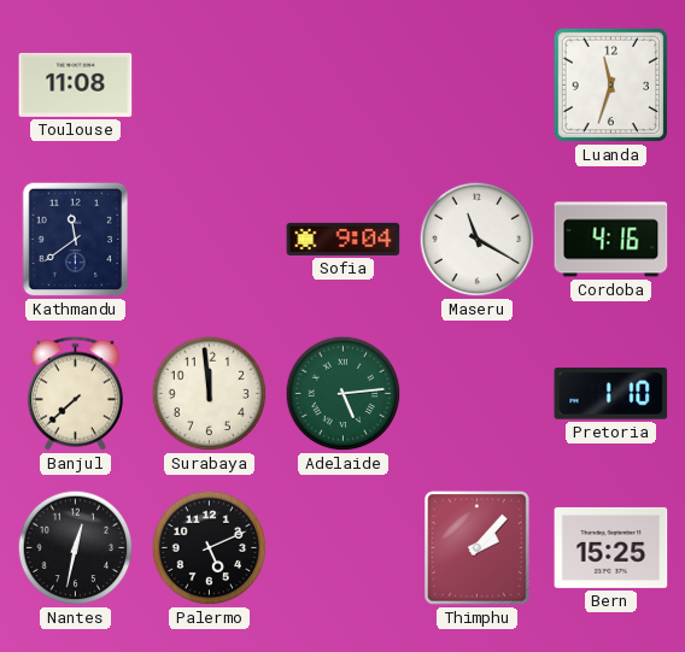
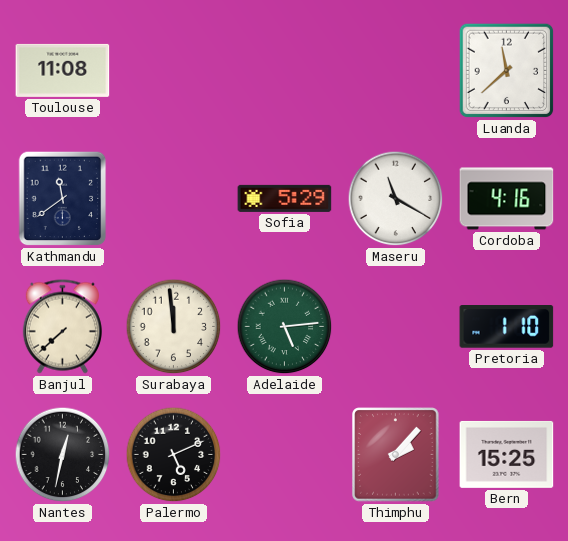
Luanda: 11:33 -> 11:38
Sofia: 9:04 -> 5:29
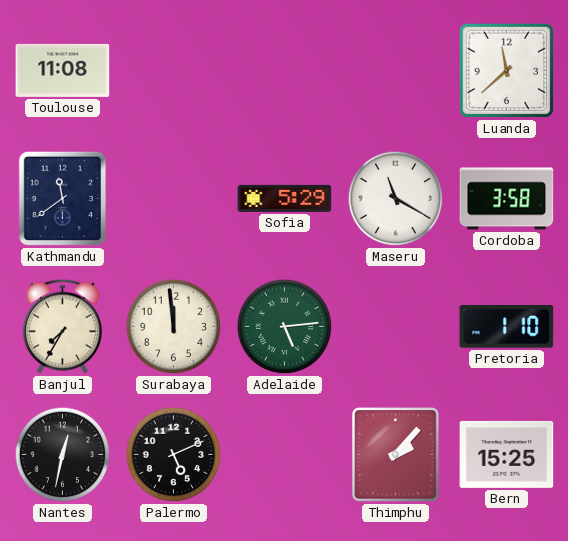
Cordoba: 4:16 -> 3:58
Banjul: 7:38 -> 7:35
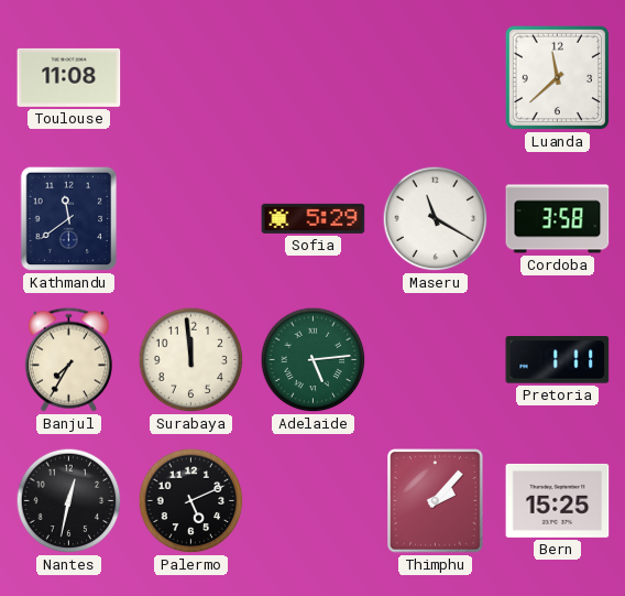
Pretoria: 1:10 -> 1:11
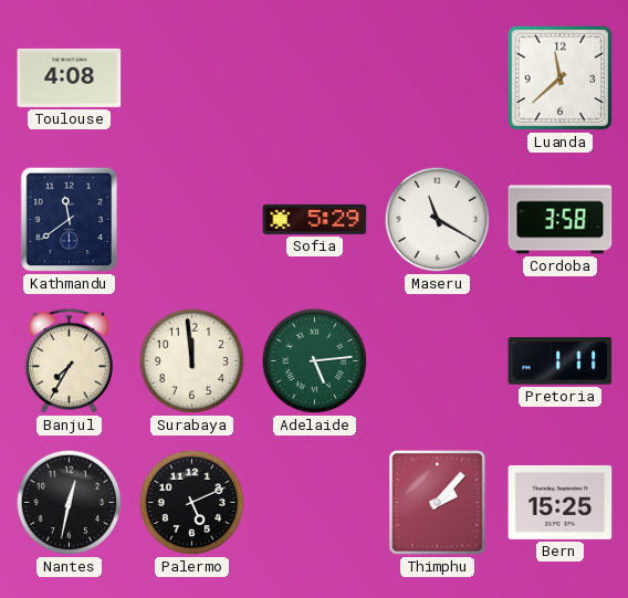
Toulouse: 11:08 -> 4:08
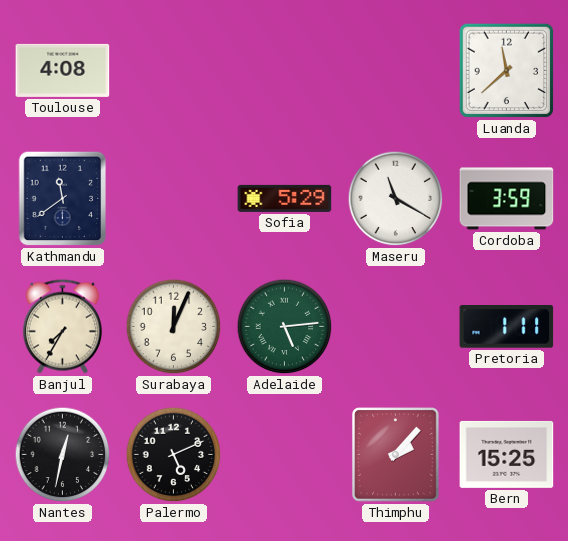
Cordoba: 3:58 -> 3:59
Surabaya: 11:59 -> 12:04
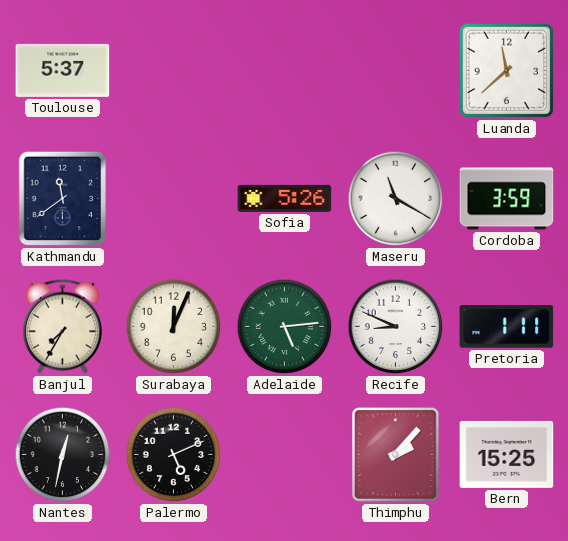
Toulouse: 4:08 -> 5:37
Sofia: 5:29 -> 5:26
Recife: none -> 8:49
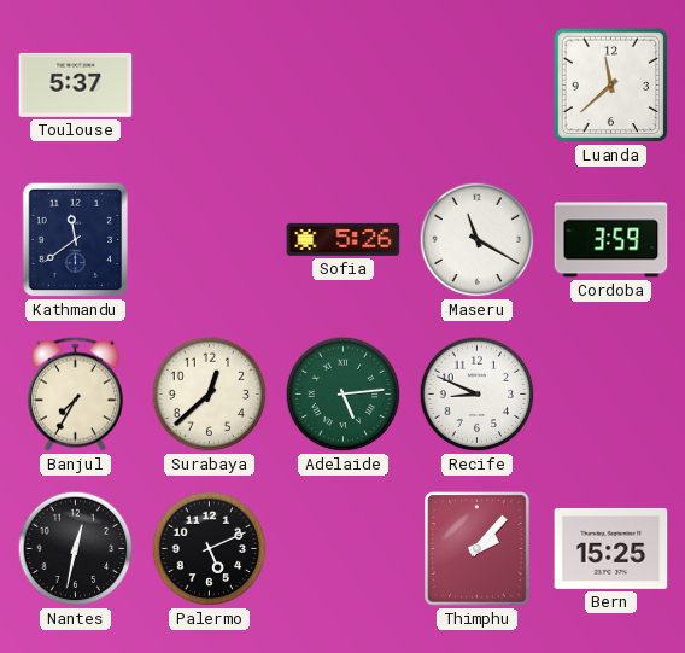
Surabaya: 12:04 -> 12:38
Pretoria: 1:11 -> none
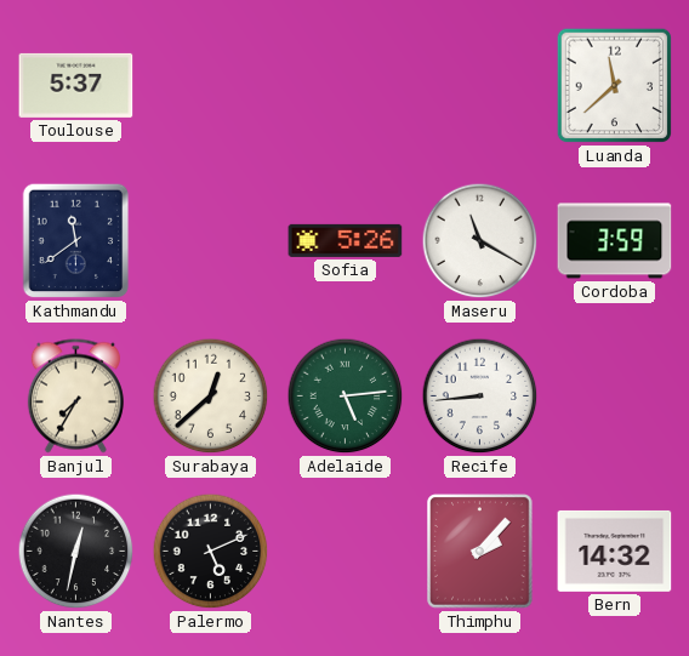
Recife: 8:49 -> 8:44
Bern: 15:25 -> 14:32
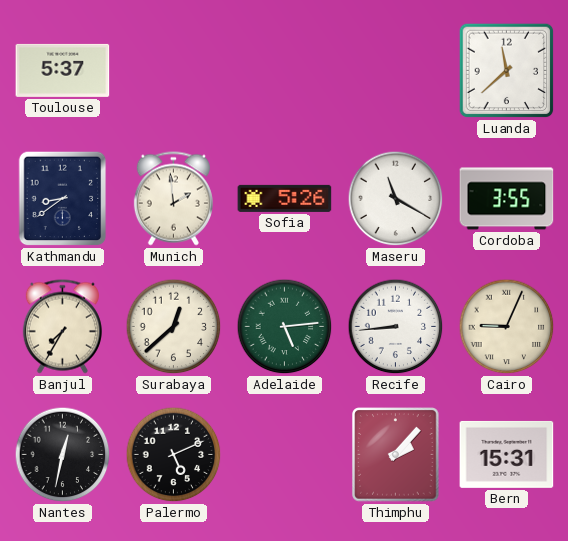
Kathmandu: 11:39 -> 8:39
Munich: none -> 1:59
Cordoba: 3:59 -> 3:55
Cairo: none -> 9:04
Bern: 14:32 -> 15:31
